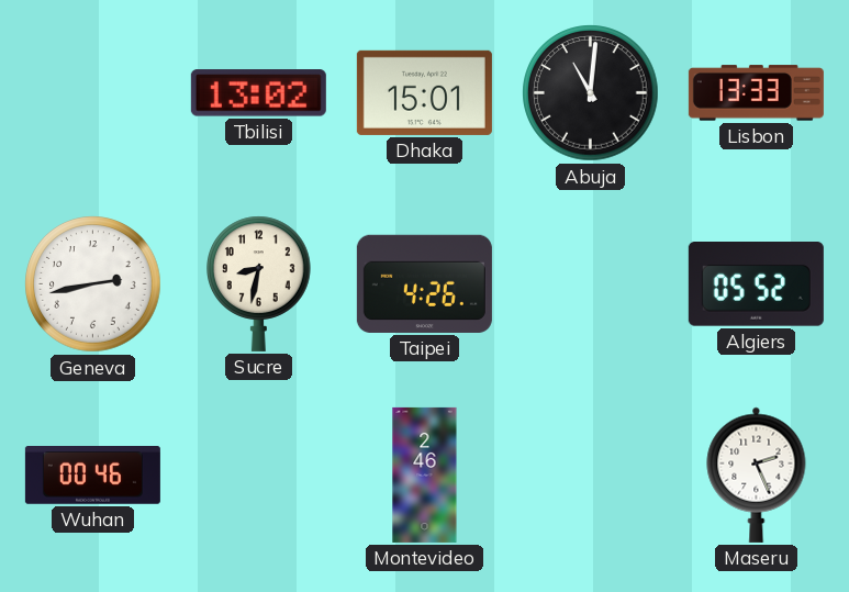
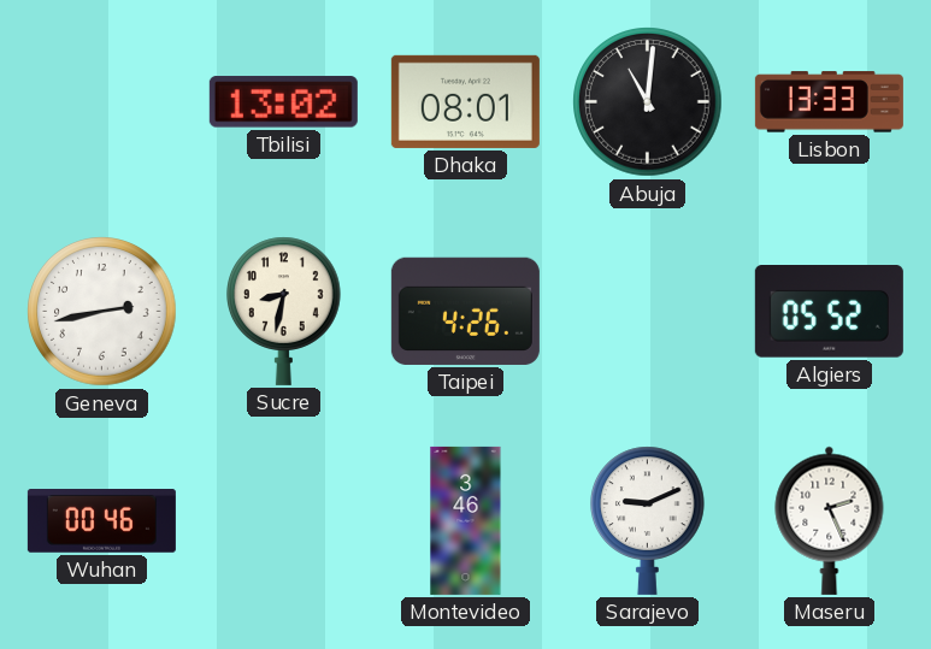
Dhaka: 15:01 -> 08:01
Montevideo: 2:46 -> 3:46
Sarajevo: none -> 9:11
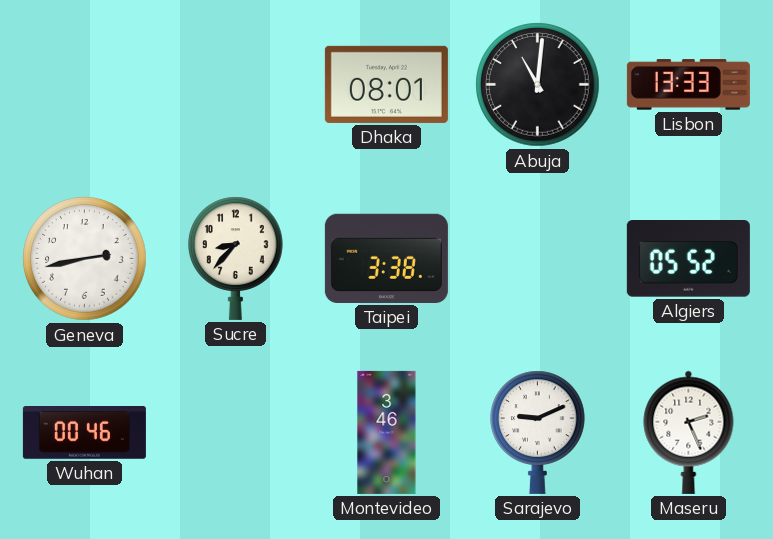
Tbilisi: 13:02 -> none
Sucre: 8:32 -> 8:37
Taipei: 4:26 -> 3:38
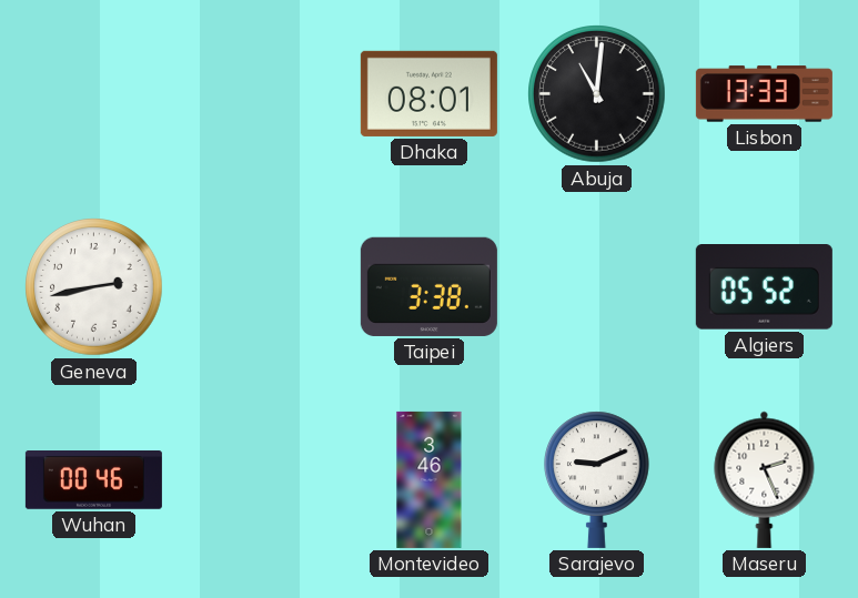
Sucre: 8:37 -> none
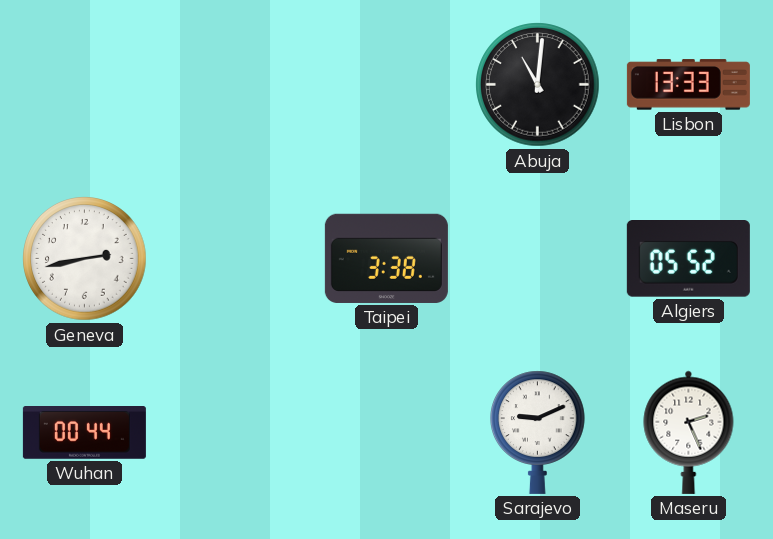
Dhaka: 08:01 -> none
Wuhan: 00:46 -> 00:44
Montevideo: 3:46 -> none
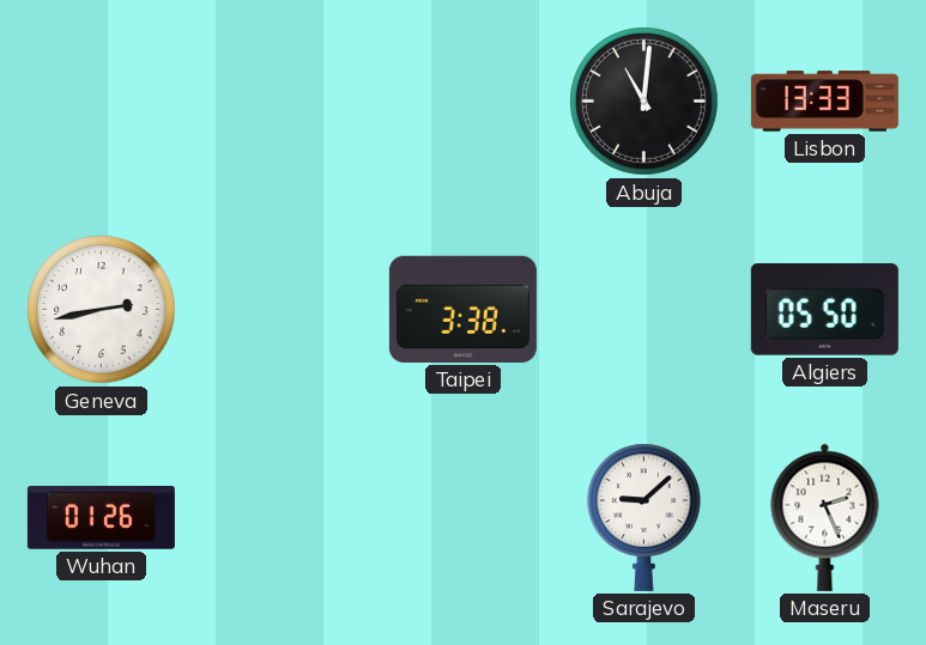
Algiers: 05:52 -> 05:50
Wuhan: 00:44 -> 01:26
Sarajevo: 9:11 -> 9:08
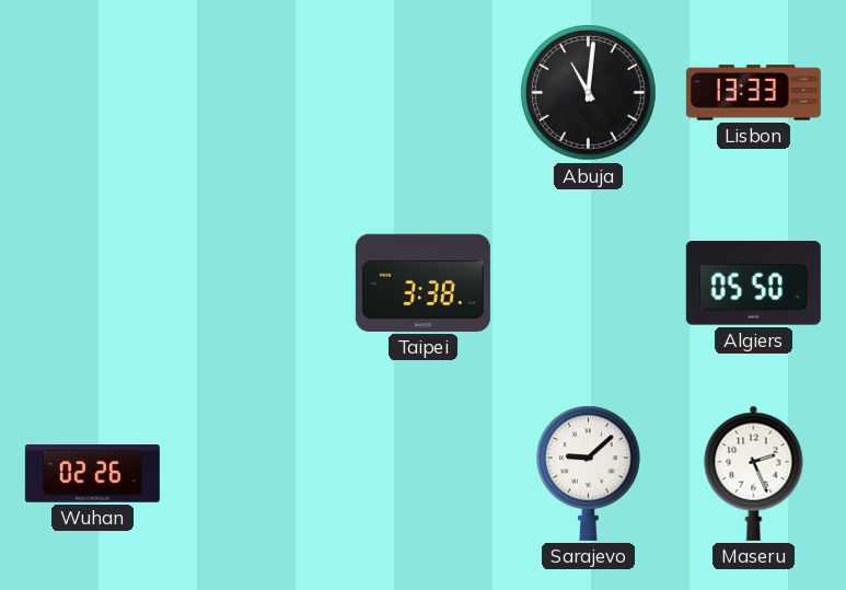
Geneva: 2:43 -> none
Wuhan: 01:26 -> 02:26
